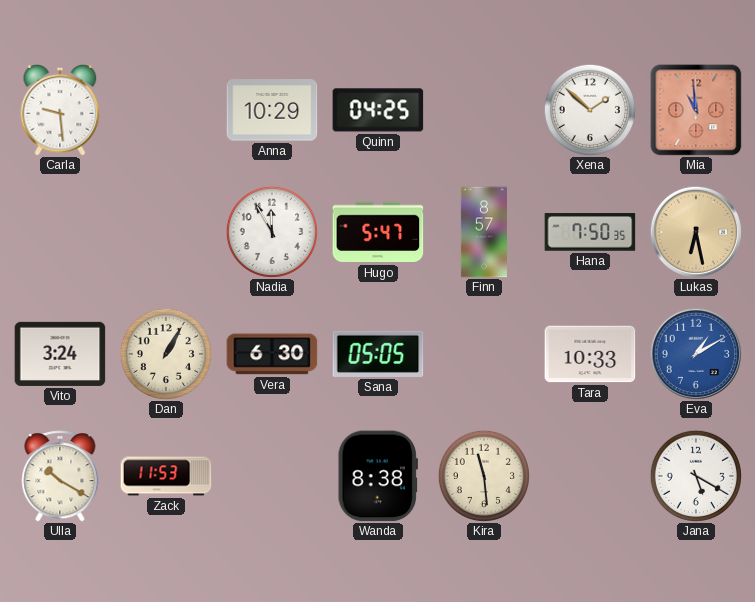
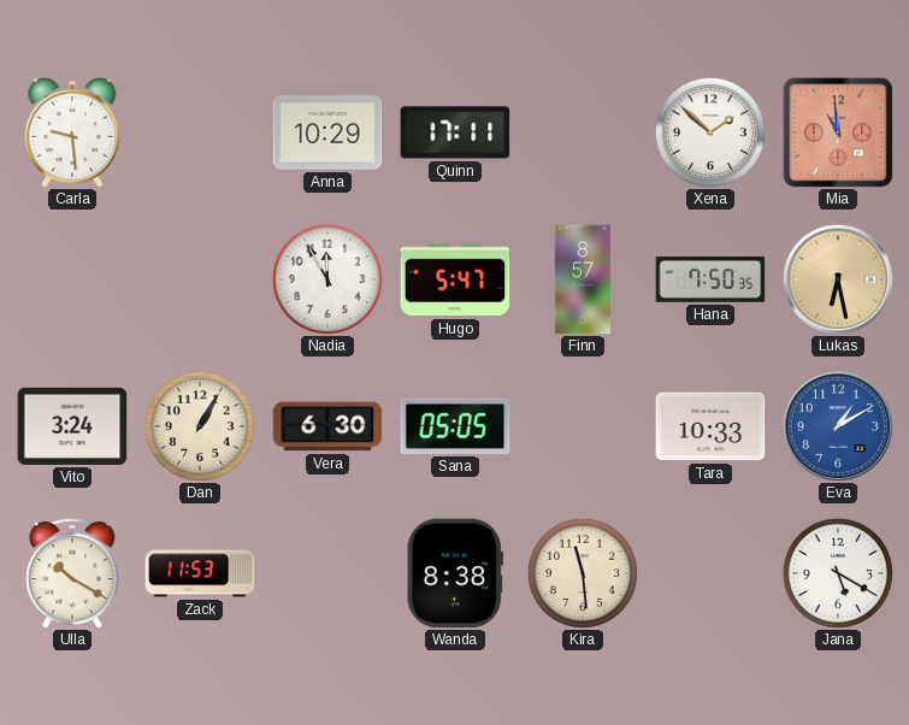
Quinn: 04:25 -> 17:11
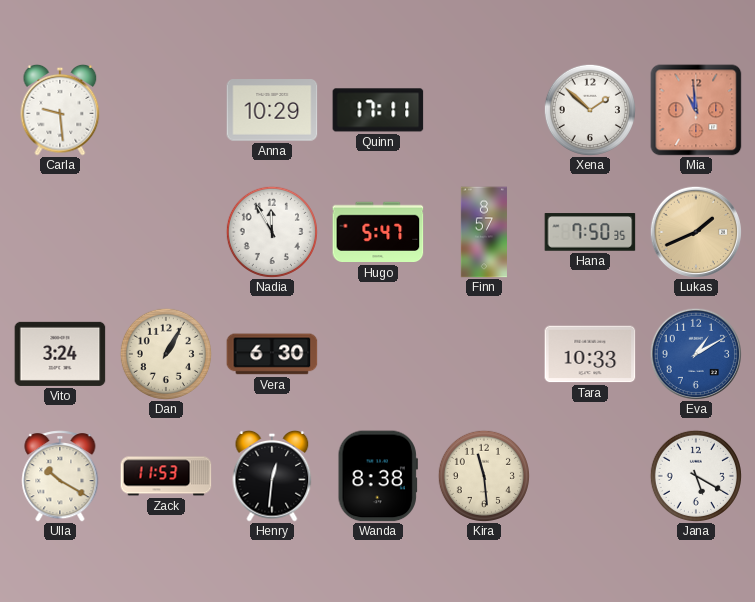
Lukas: 6:28 -> 1:41
Sana: 05:05 -> none
Henry: none -> 12:31
